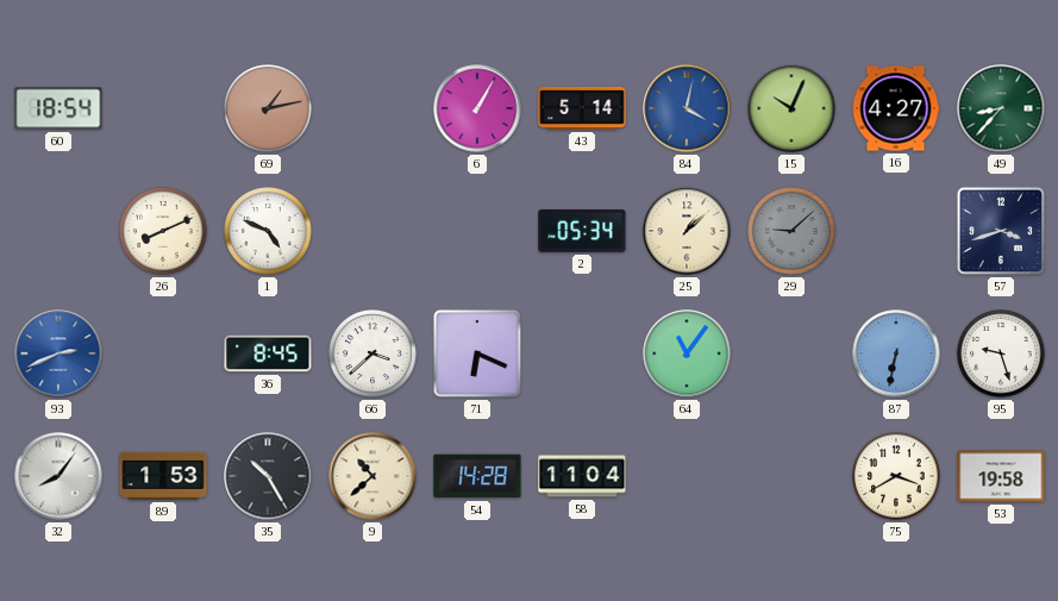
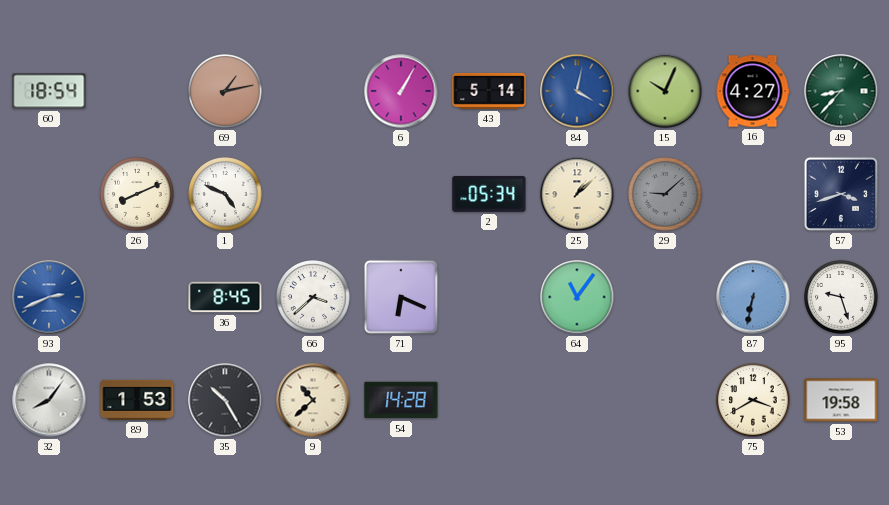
58: 11:04 -> none
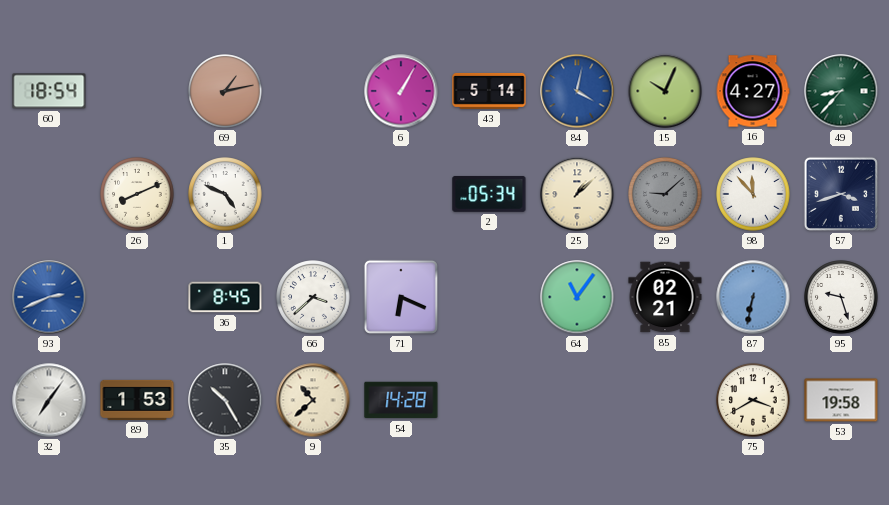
98: none -> 11:53
85: none -> 02:21
32: 8:06 -> 7:06
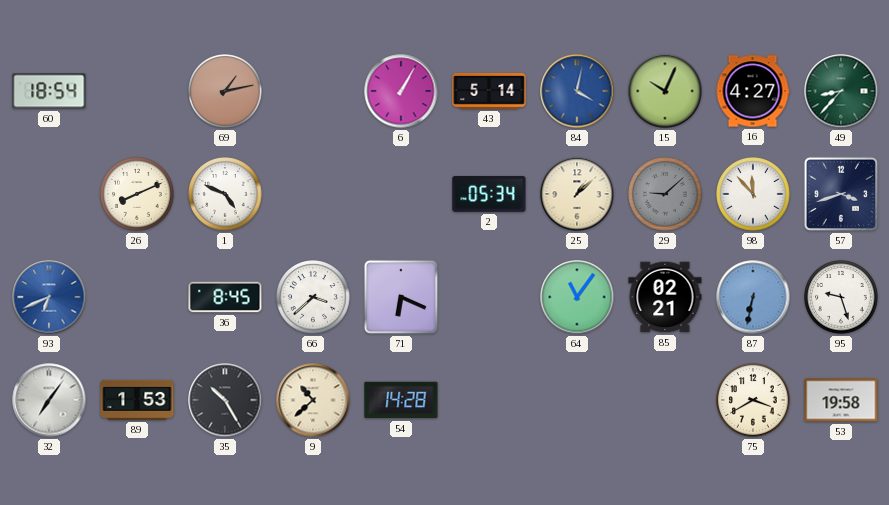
93: 2:41 -> 6:41
